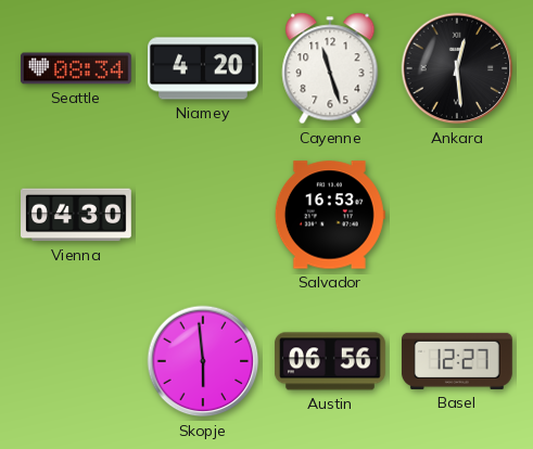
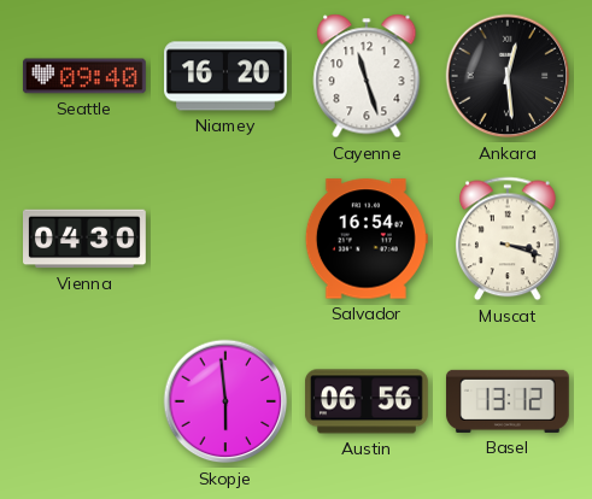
Seattle: 08:34 -> 09:40
Niamey: 4:20 -> 16:20
Salvador: 16:53 -> 16:54
Muscat: none -> 3:18
Basel: 12:27 -> 13:12
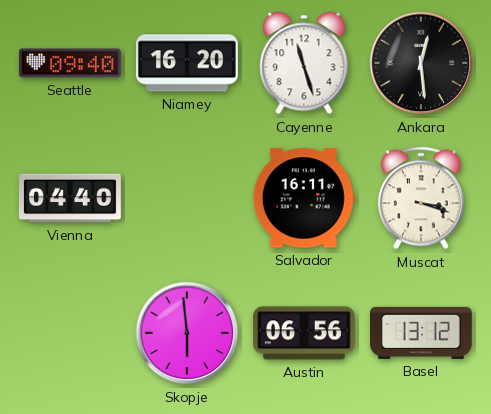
Vienna: 04:30 -> 04:40
Salvador: 16:54 -> 16:11
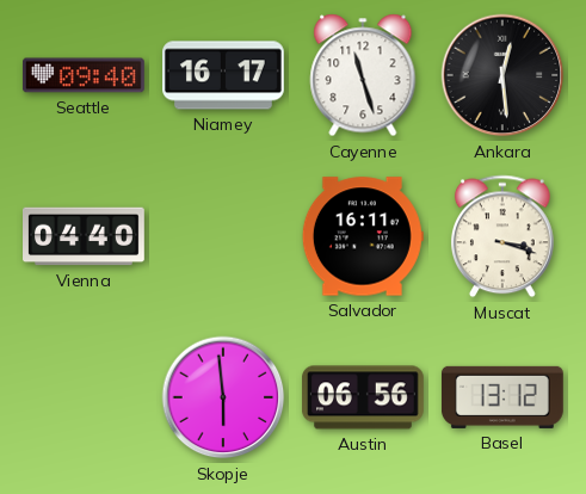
Niamey: 16:20 -> 16:17
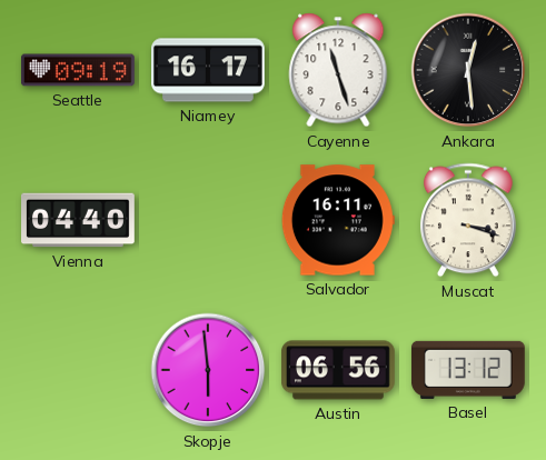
Seattle: 09:40 -> 09:19
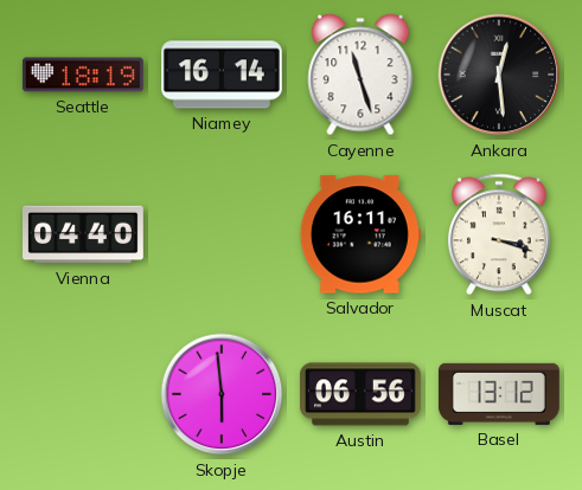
Seattle: 09:19 -> 18:19
Niamey: 16:17 -> 16:14
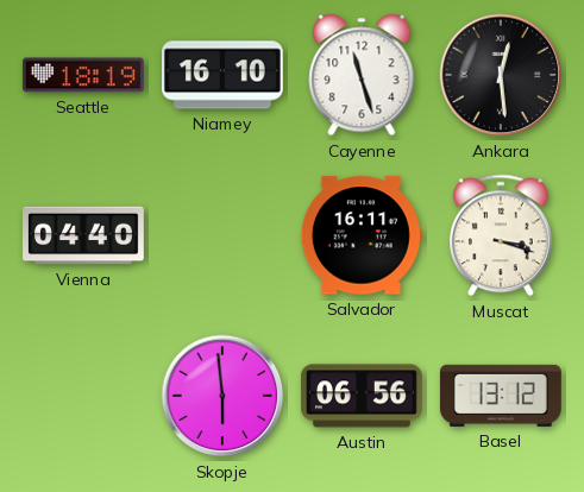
Niamey: 16:14 -> 16:10
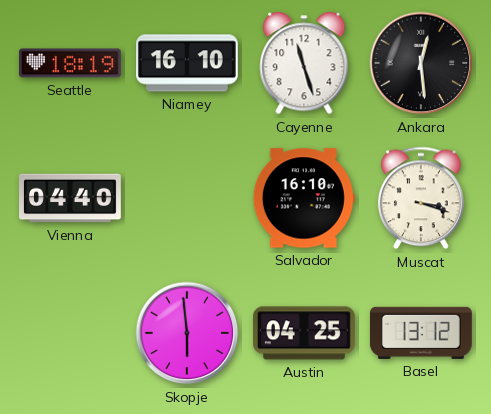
Salvador: 16:11 -> 16:10
Austin: 06:56 -> 04:25
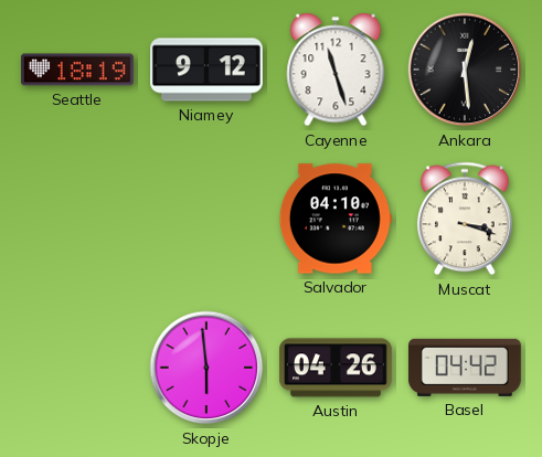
Niamey: 16:10 -> 9:12
Vienna: 04:40 -> none
Salvador: 16:10 -> 04:10
Austin: 04:25 -> 04:26
Basel: 13:12 -> 04:42
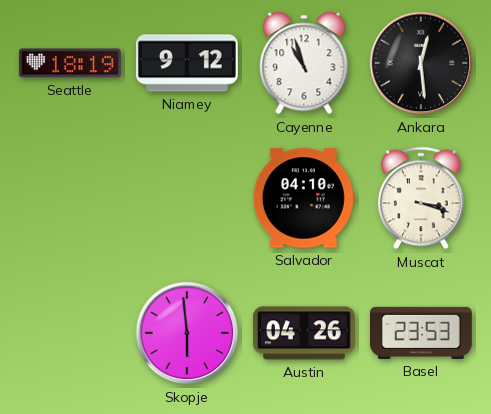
Cayenne: 11:27 -> 10:57
Basel: 04:42 -> 23:53
